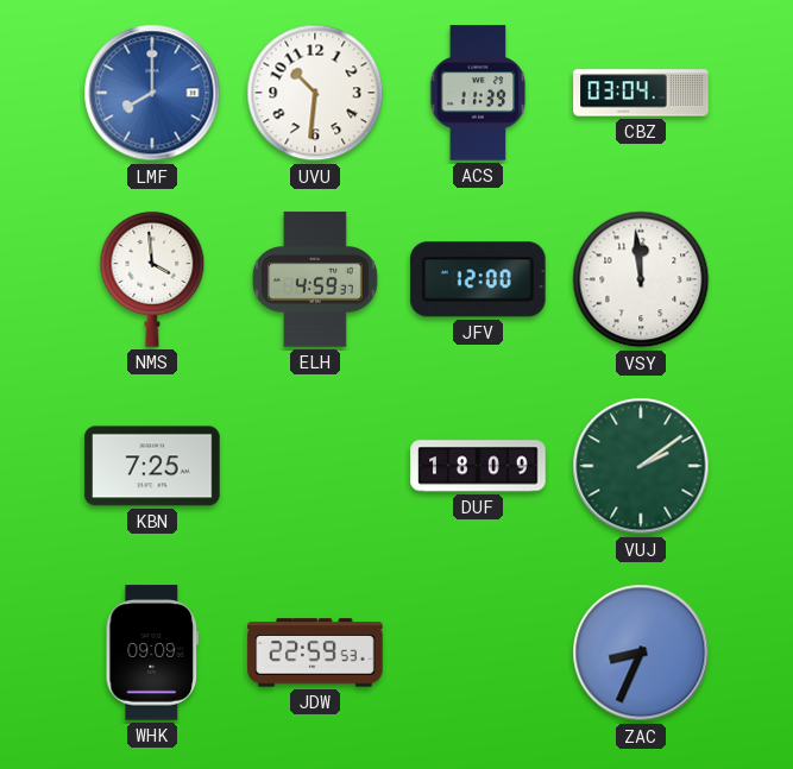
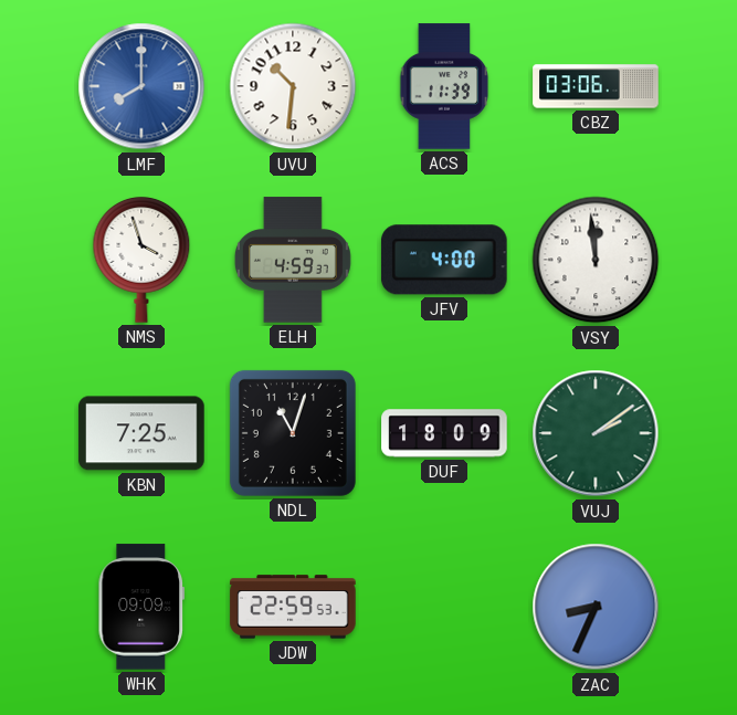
CBZ: 03:04 -> 03:06
NMS: 3:59 -> 3:57
JFV: 12:00 -> 4:00
NDL: none -> 11:03
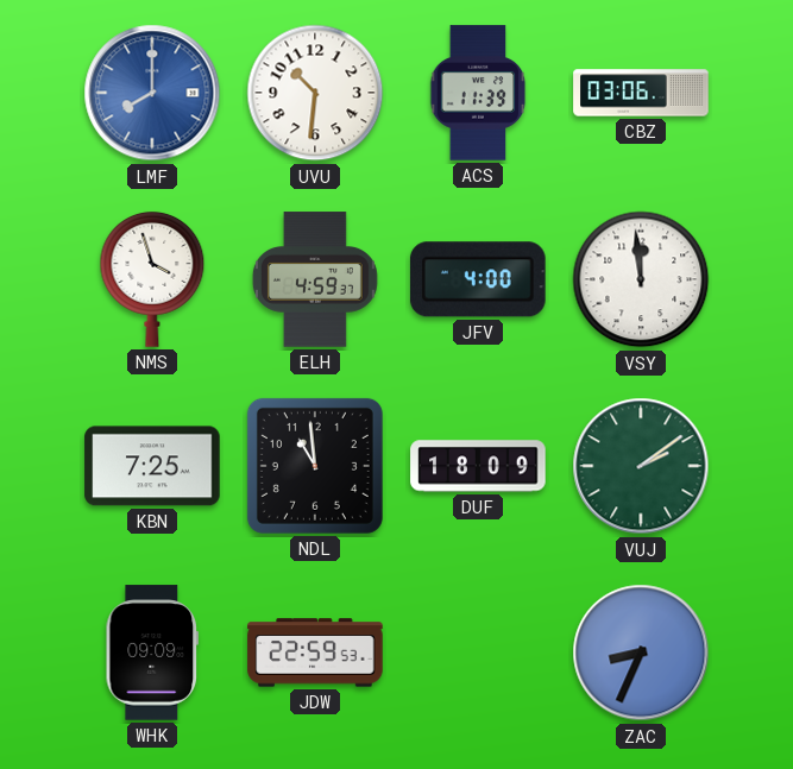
NDL: 11:03 -> 10:59
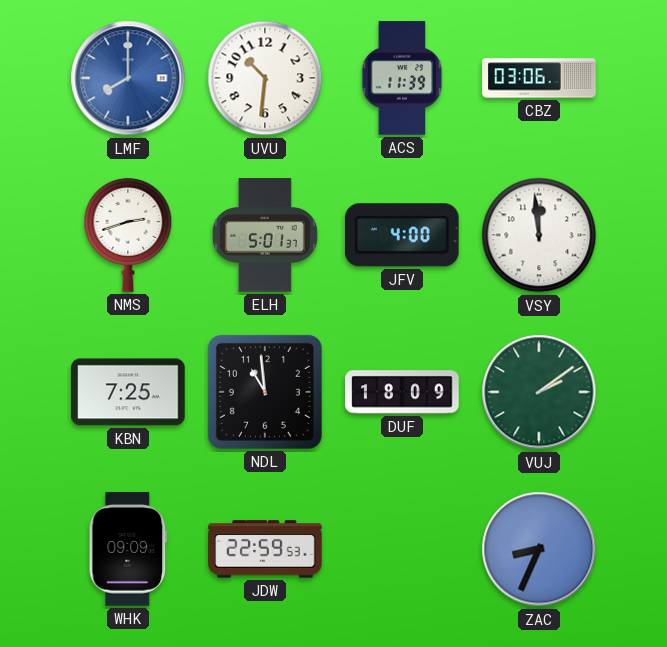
NMS: 3:57 -> 2:42
ELH: 4:59 -> 5:01
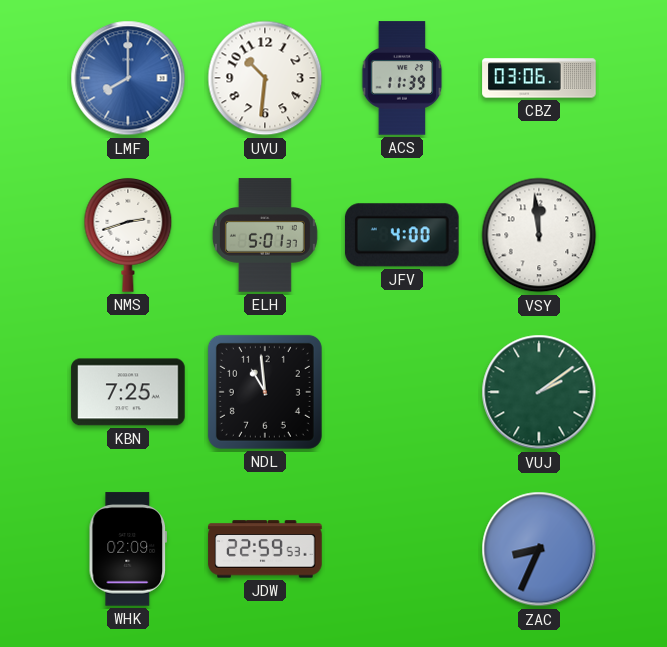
DUF: 18:09 -> none
WHK: 09:09 -> 02:09
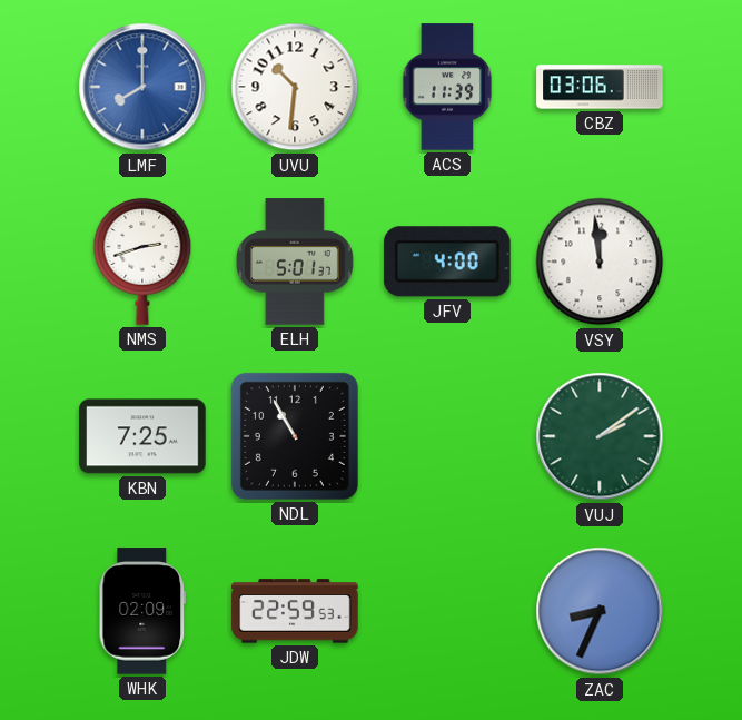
NDL: 10:59 -> 10:55
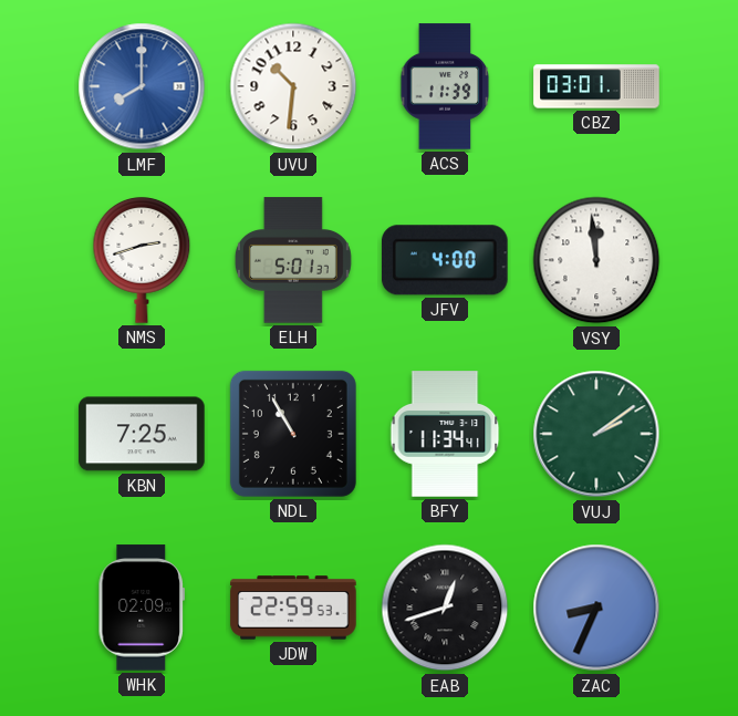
CBZ: 03:06 -> 03:01
BFY: none -> 11:34
EAB: none -> 12:42
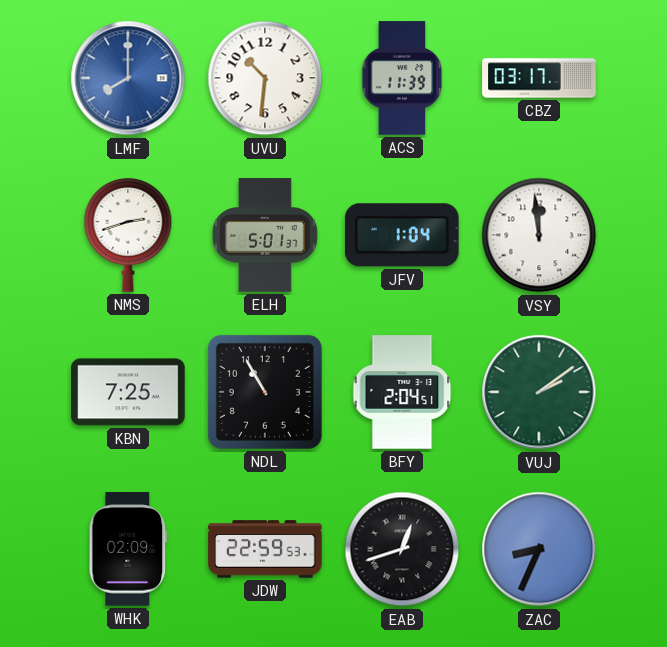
CBZ: 03:01 -> 03:17
JFV: 4:00 -> 1:04
BFY: 11:34 -> 2:04
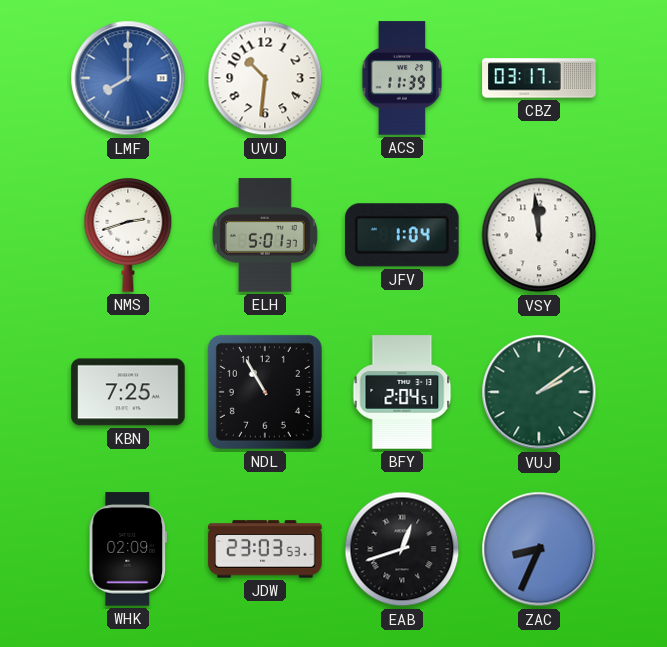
JDW: 22:59 -> 23:03
